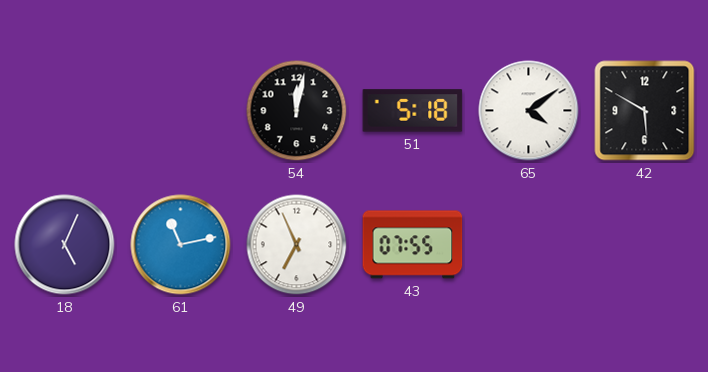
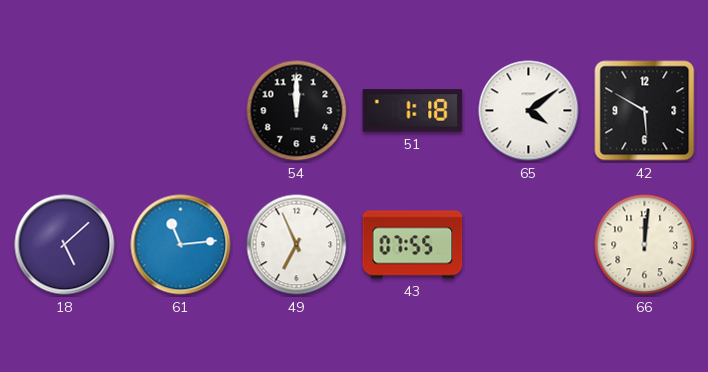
54: 12:02 -> 12:00
51: 5:18 -> 1:18
18: 5:04 -> 5:08
61: 11:13 -> 11:14
66: none -> 12:01
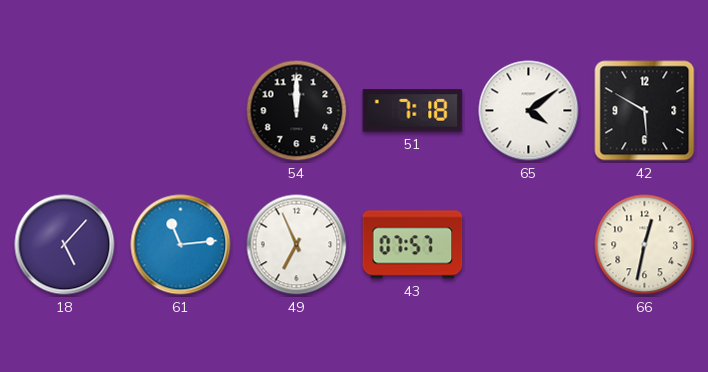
51: 1:18 -> 7:18
18: 5:08 -> 5:07
43: 07:55 -> 07:57
66: 12:01 -> 12:32
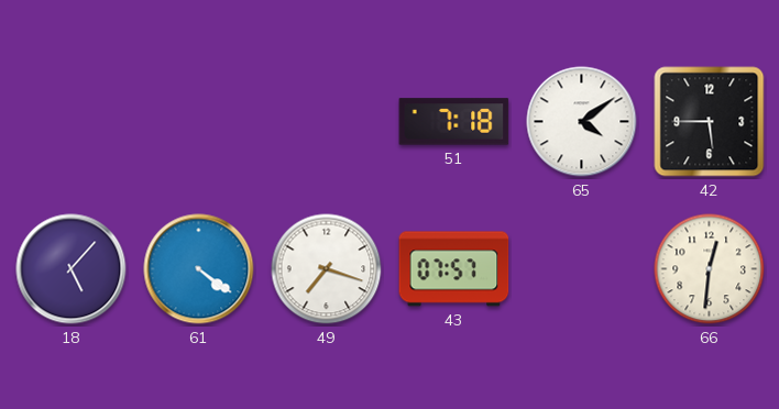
54: 12:00 -> none
42: 5:50 -> 5:45
61: 11:14 -> 4:21
49: 6:56 -> 7:18
66: 12:32 -> 12:31
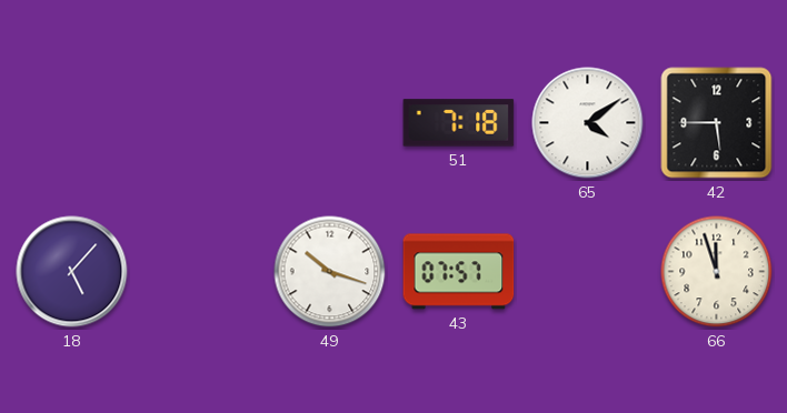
61: 4:21 -> none
49: 7:18 -> 10:18
66: 12:31 -> 11:57
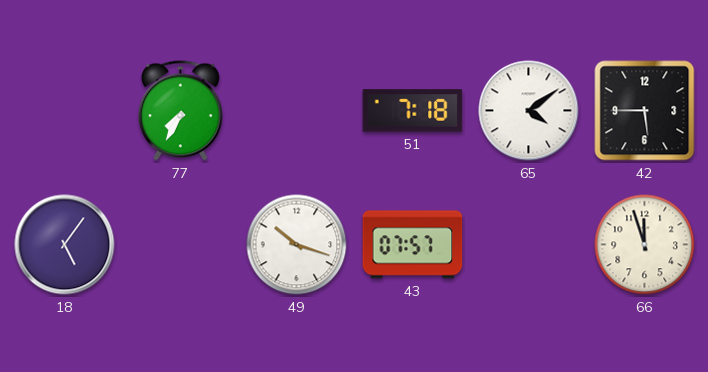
77: none -> 7:35
18: 5:07 -> 5:06
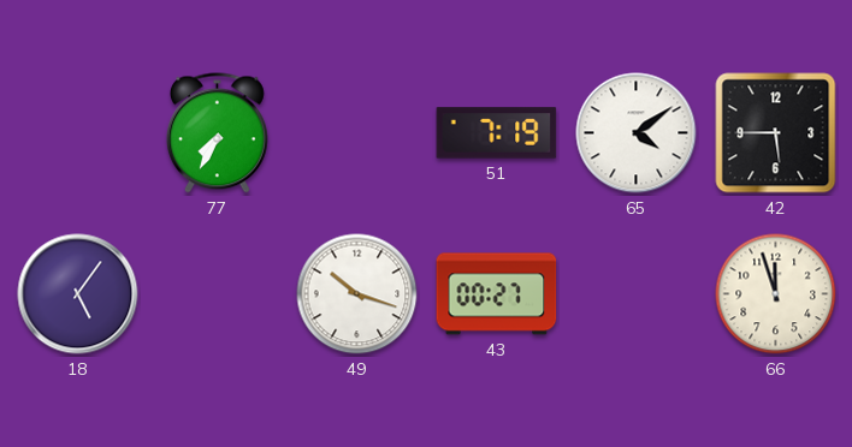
51: 7:18 -> 7:19
43: 07:57 -> 00:27
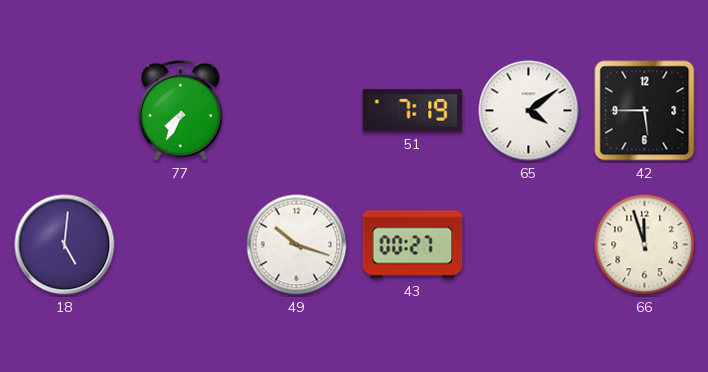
18: 5:06 -> 5:01
